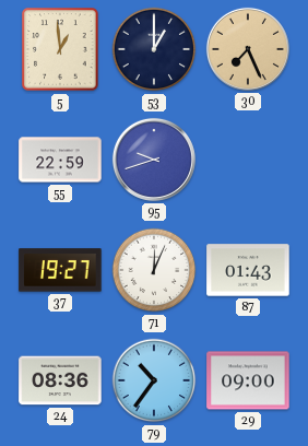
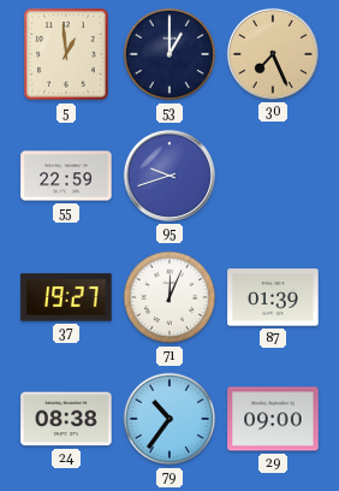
87: 01:43 -> 01:39
24: 08:36 -> 08:38
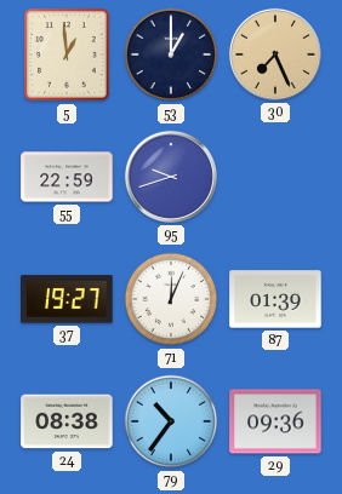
29: 09:00 -> 09:36
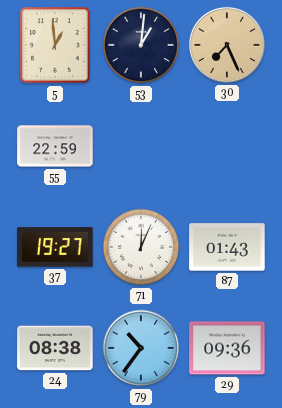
53: 1:00 -> 1:01
95: 9:42 -> none
87: 01:39 -> 01:43
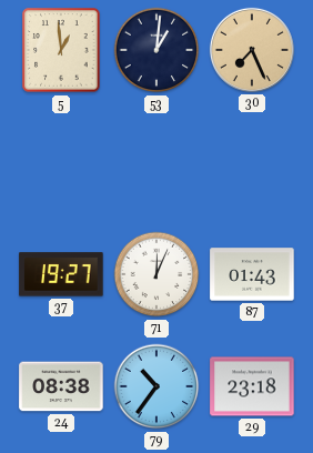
55: 22:59 -> none
29: 09:36 -> 23:18
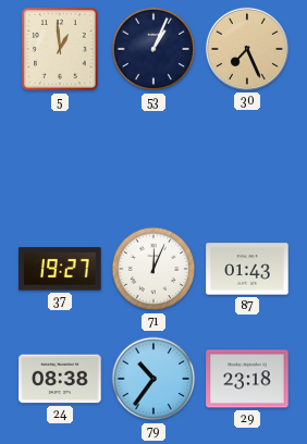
53: 1:01 -> 1:04
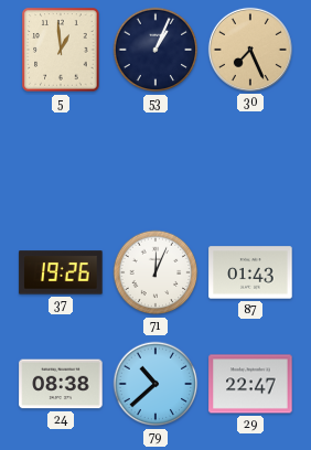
37: 19:27 -> 19:26
79: 10:36 -> 10:38
29: 23:18 -> 22:47
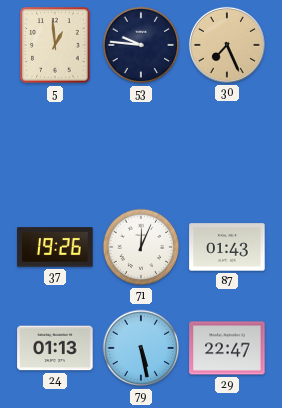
53: 1:04 -> 9:46
24: 08:38 -> 01:13
79: 10:38 -> 5:28
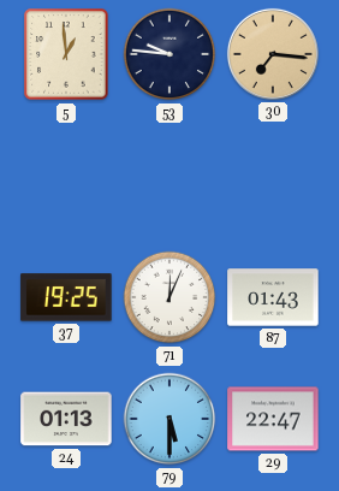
30: 7:26 -> 7:16
37: 19:26 -> 19:25
79: 5:28 -> 5:30
